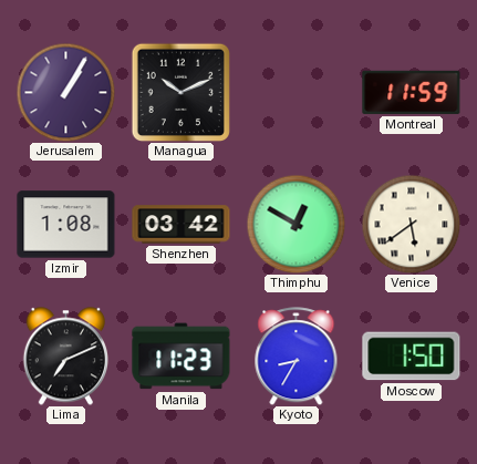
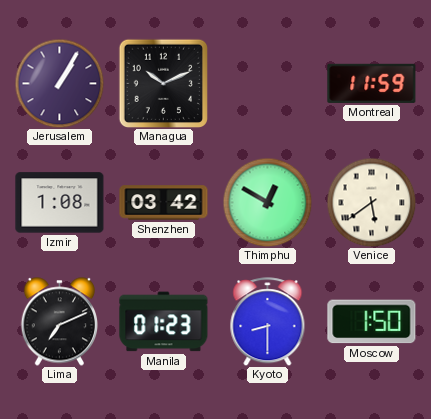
Manila: 11:23 -> 01:23
Kyoto: 8:35 -> 8:30
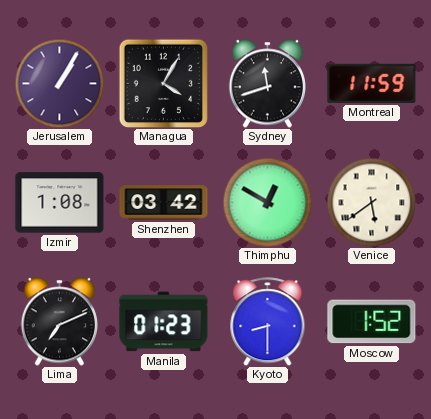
Managua: 10:11 -> 4:05
Sydney: none -> 11:42
Moscow: 1:50 -> 1:52
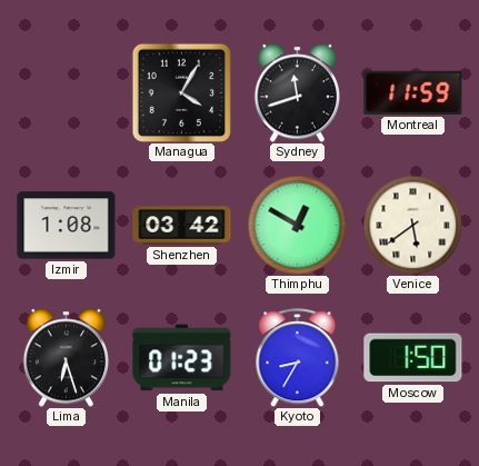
Jerusalem: 1:05 -> none
Lima: 7:11 -> 6:27
Kyoto: 8:30 -> 8:35
Moscow: 1:52 -> 1:50
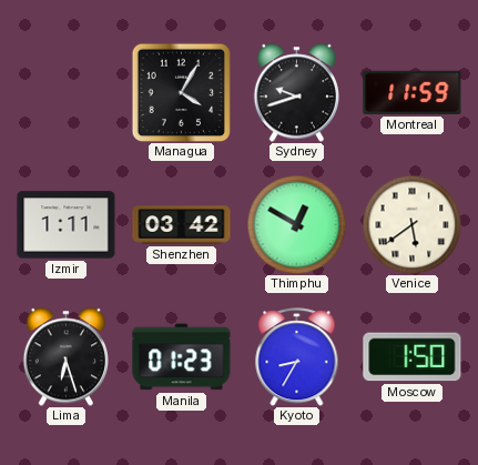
Sydney: 11:42 -> 9:42
Izmir: 1:08 -> 1:11
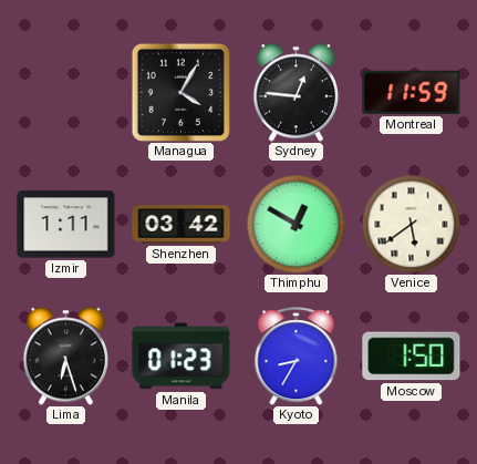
Sydney: 9:42 -> 12:46
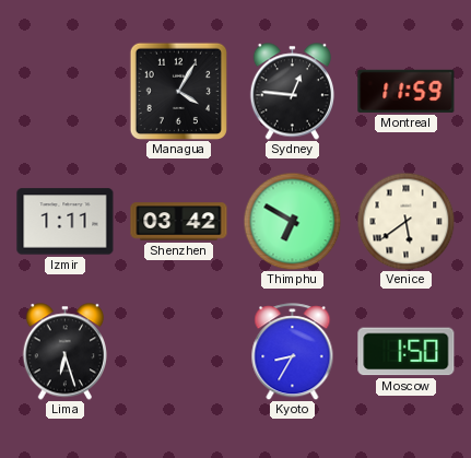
Thimphu: 12:50 -> 6:50
Manila: 01:23 -> none
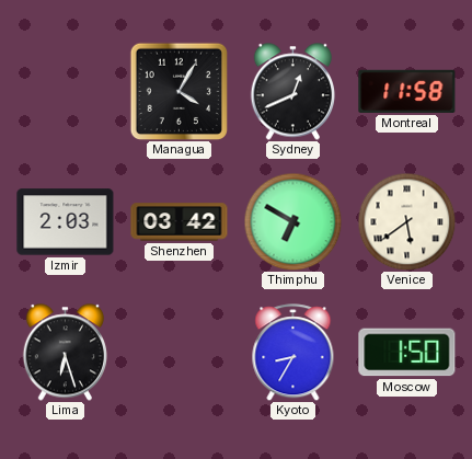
Sydney: 12:46 -> 12:41
Montreal: 11:59 -> 11:58
Izmir: 1:11 -> 2:03
